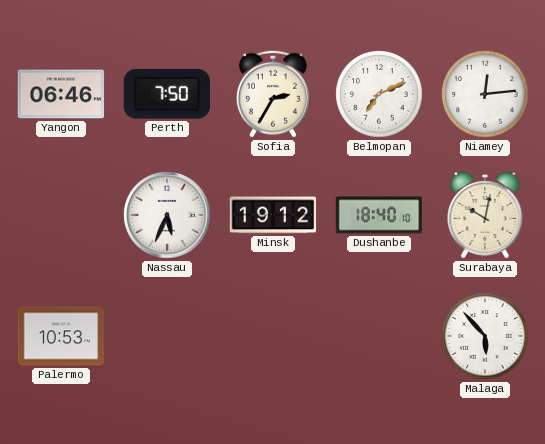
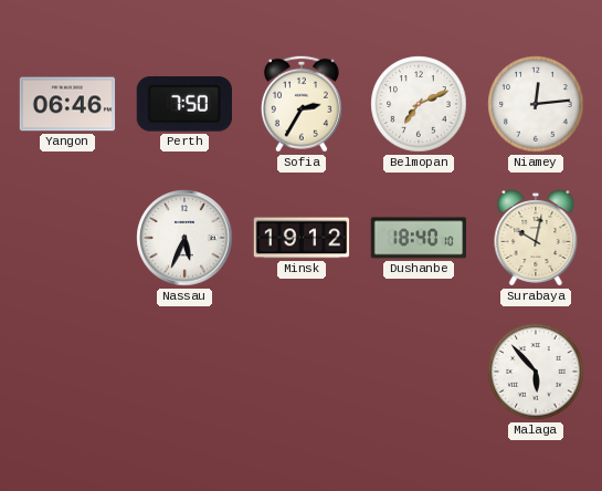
Palermo: 10:53 -> none
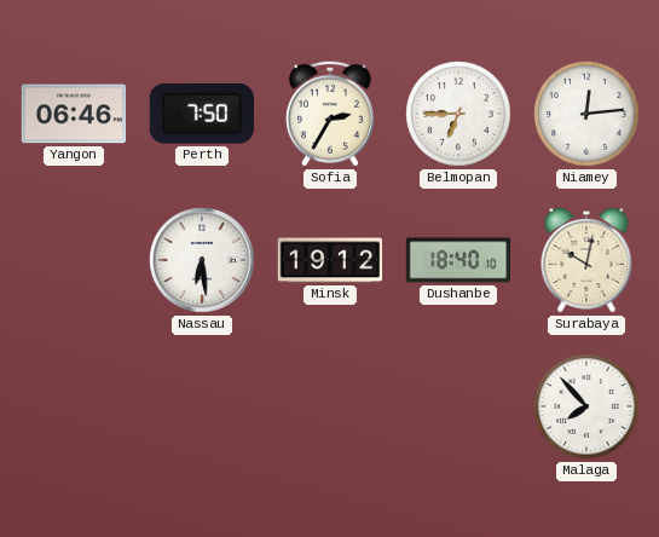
Belmopan: 7:11 -> 6:45
Nassau: 5:34 -> 6:29
Malaga: 5:53 -> 7:53
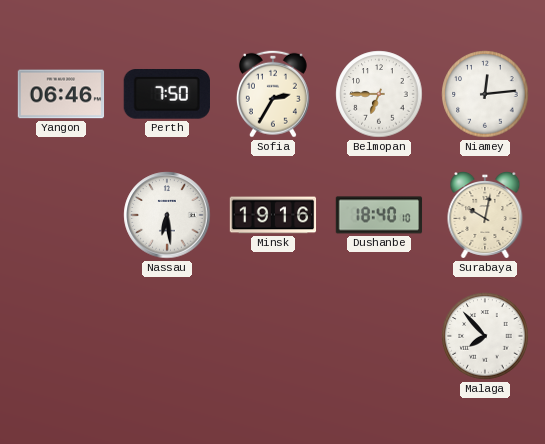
Minsk: 19:12 -> 19:16
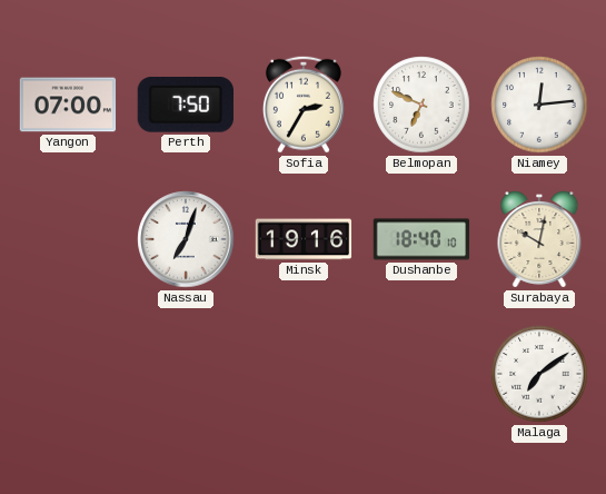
Yangon: 06:46 -> 07:00
Belmopan: 6:45 -> 6:49
Nassau: 6:29 -> 7:03
Malaga: 7:53 -> 7:09
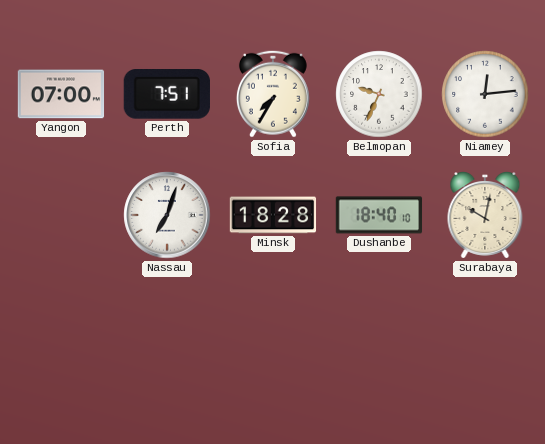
Perth: 7:50 -> 7:51
Sofia: 2:35 -> 7:35
Belmopan: 6:49 -> 9:34
Minsk: 19:16 -> 18:28
Malaga: 7:09 -> none
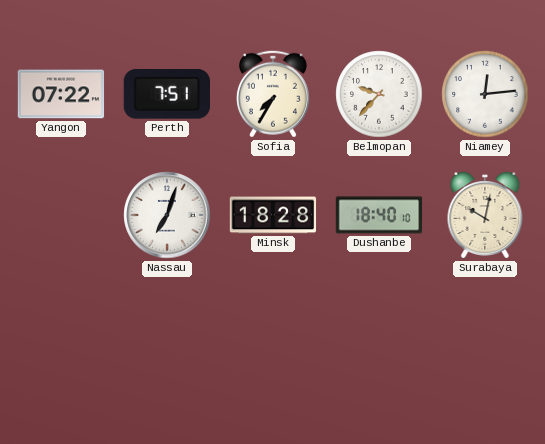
Yangon: 07:00 -> 07:22
Belmopan: 9:34 -> 9:37
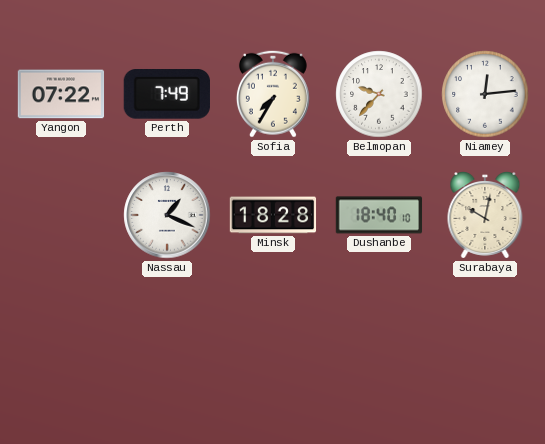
Perth: 7:51 -> 7:49
Nassau: 7:03 -> 1:19
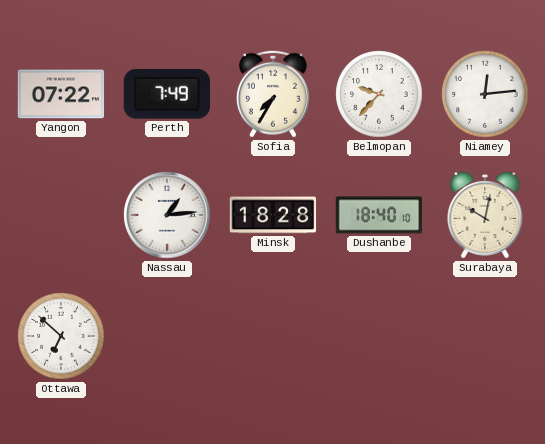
Nassau: 1:19 -> 1:14
Ottawa: none -> 6:52
